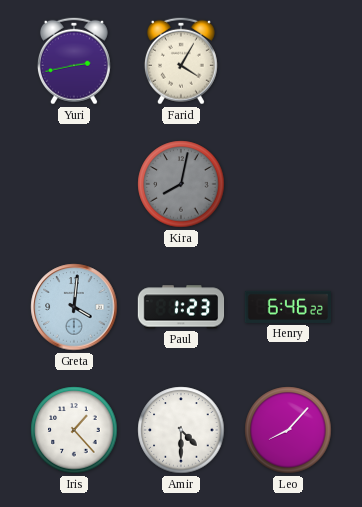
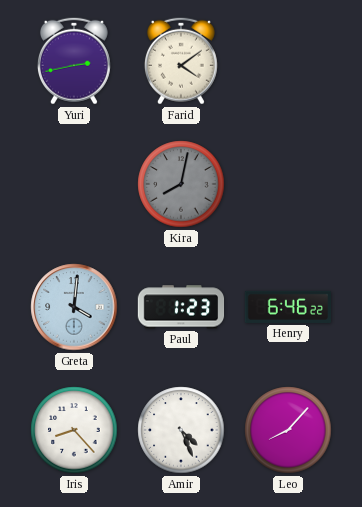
Farid: 4:05 -> 4:09
Iris: 1:23 -> 8:23
Amir: 4:30 -> 4:26
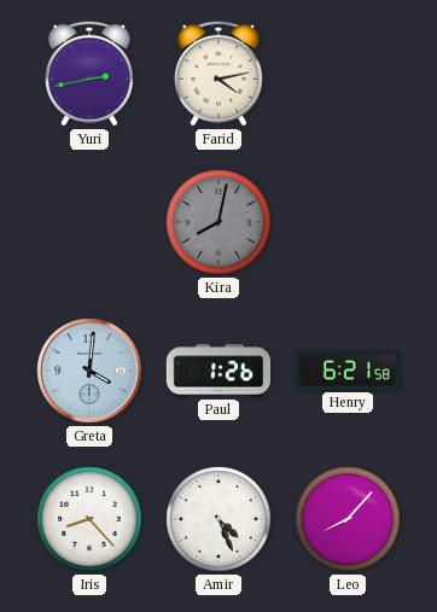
Farid: 4:09 -> 4:13
Paul: 1:23 -> 1:26
Henry: 6:46 -> 6:21
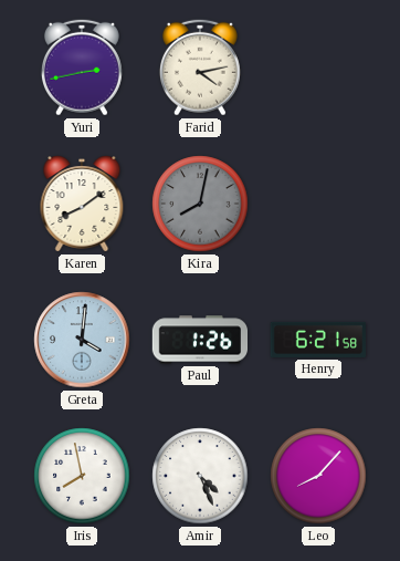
Karen: none -> 8:09
Iris: 8:23 -> 7:58
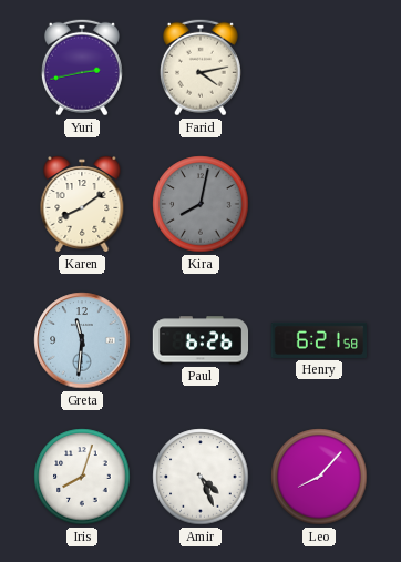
Greta: 4:01 -> 11:31
Paul: 1:26 -> 6:26
Iris: 7:58 -> 8:03
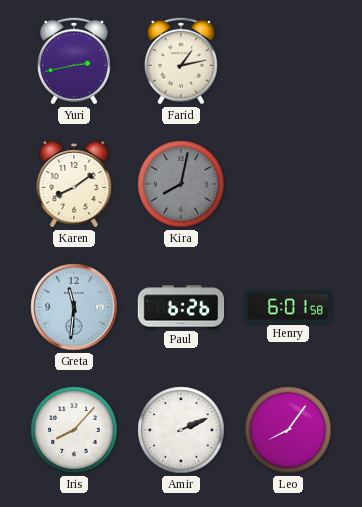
Farid: 4:13 -> 1:13
Henry: 6:21 -> 6:01
Iris: 8:03 -> 8:07
Amir: 4:26 -> 2:11
Leo: 8:07 -> 8:06
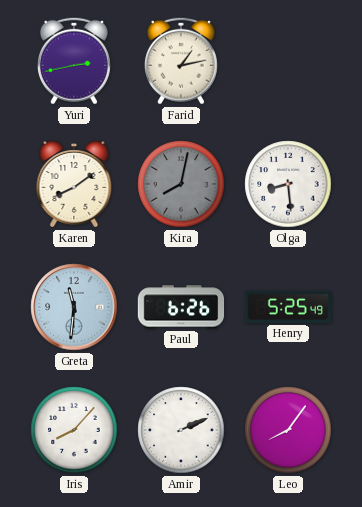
Olga: none -> 8:29
Henry: 6:01 -> 5:25
